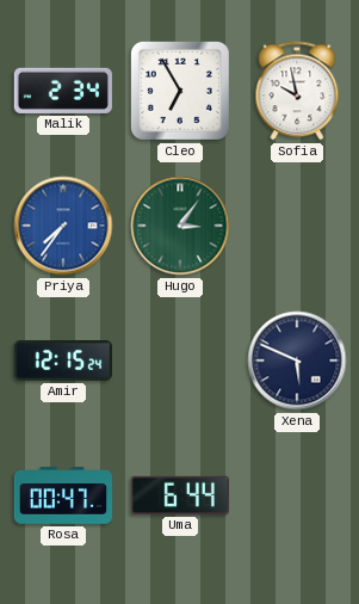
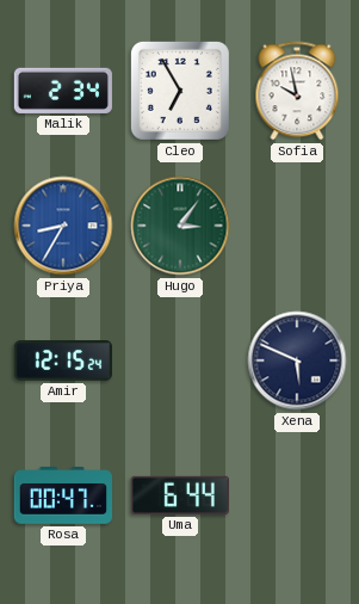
Priya: 7:36 -> 8:35
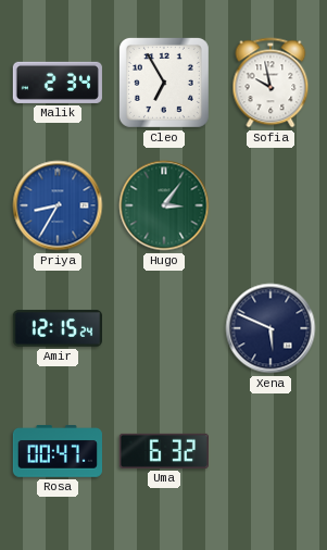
Uma: 6:44 -> 6:32
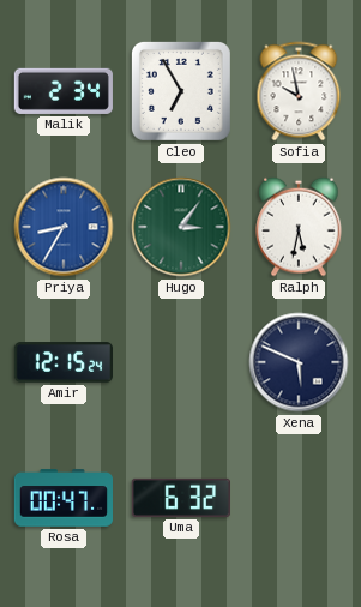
Ralph: none -> 5:32
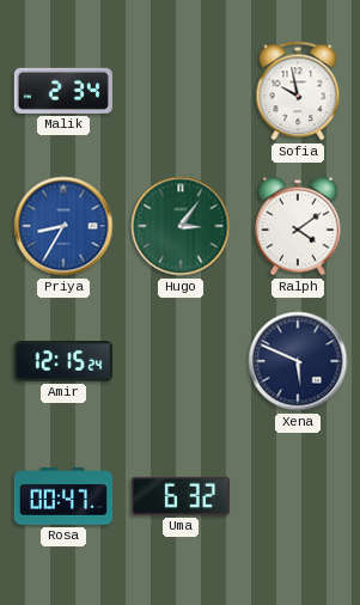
Cleo: 6:55 -> none
Ralph: 5:32 -> 4:09
